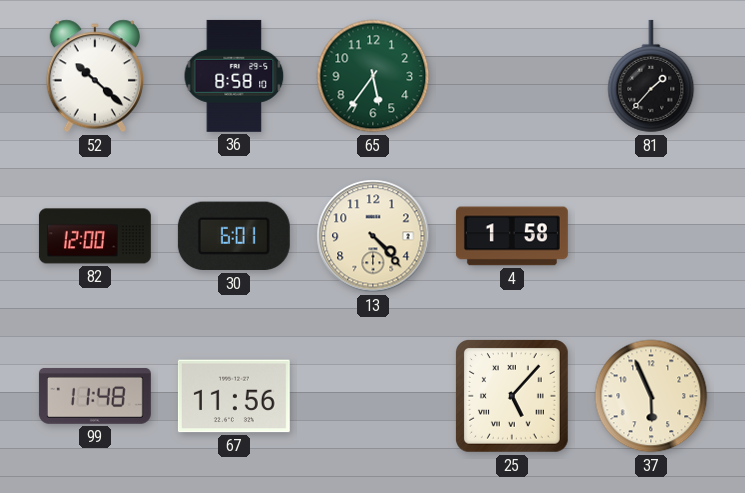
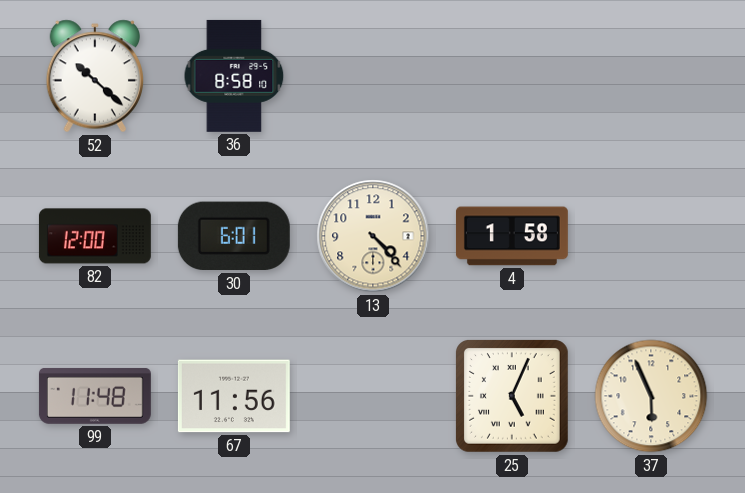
65: 5:36 -> none
81: 1:37 -> none
25: 5:07 -> 5:04
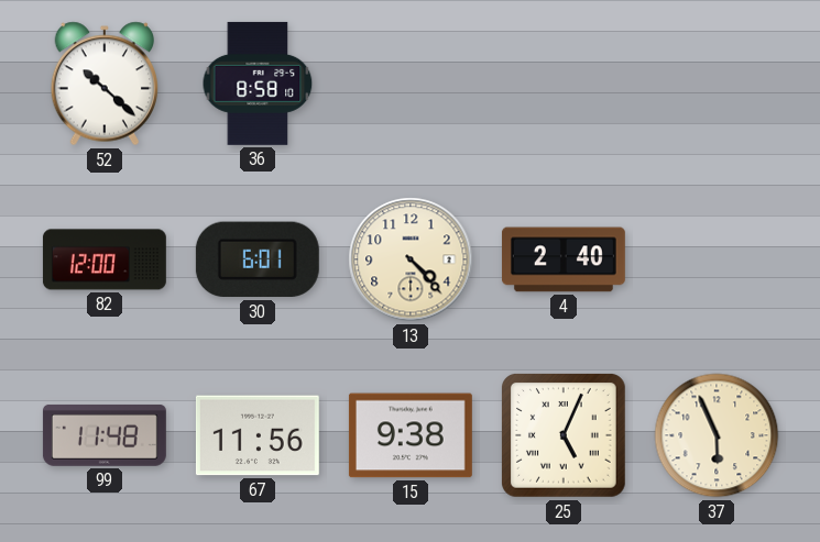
4: 1:58 -> 2:40
15: none -> 9:38
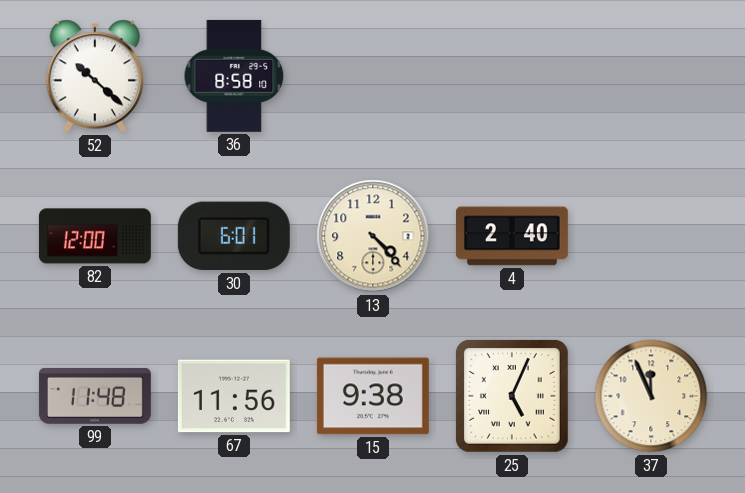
37: 5:56 -> 11:56
